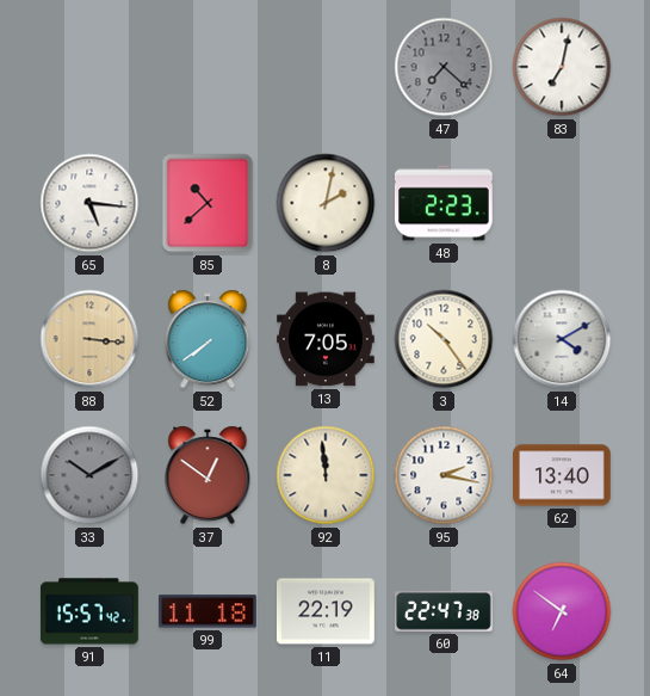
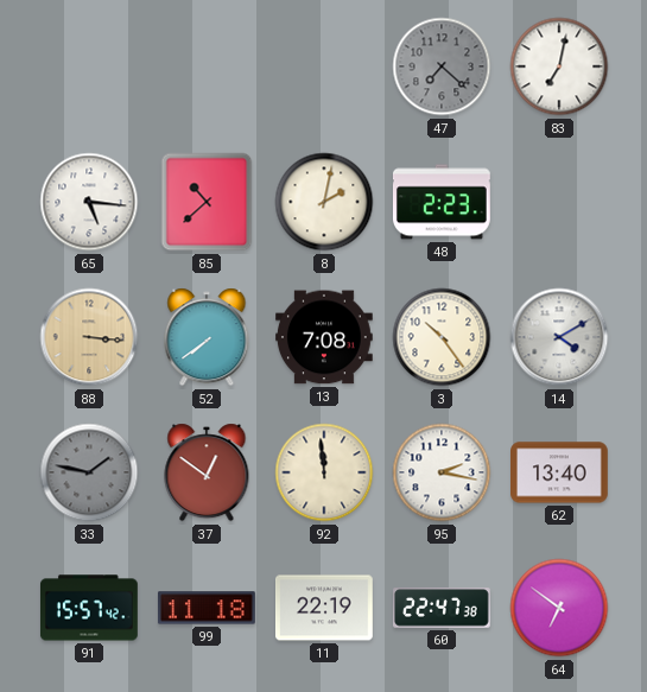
13: 7:05 -> 7:08
33: 10:10 -> 1:47
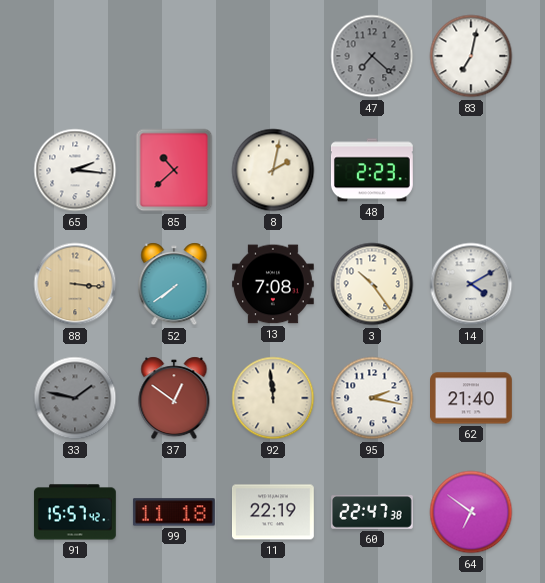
65: 5:16 -> 2:16
62: 13:40 -> 21:40
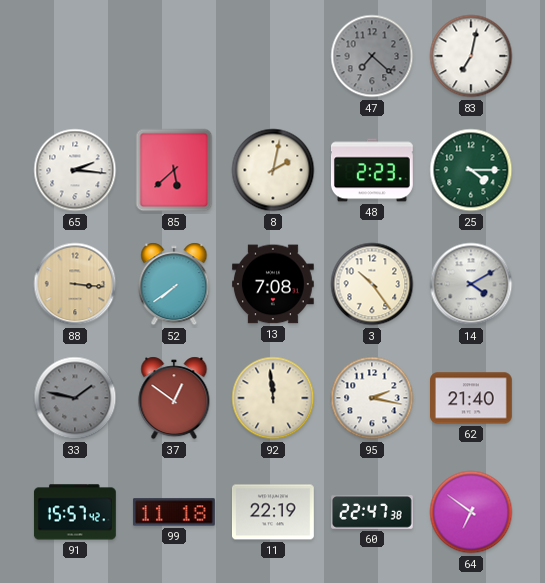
85: 10:38 -> 5:38
25: none -> 4:15
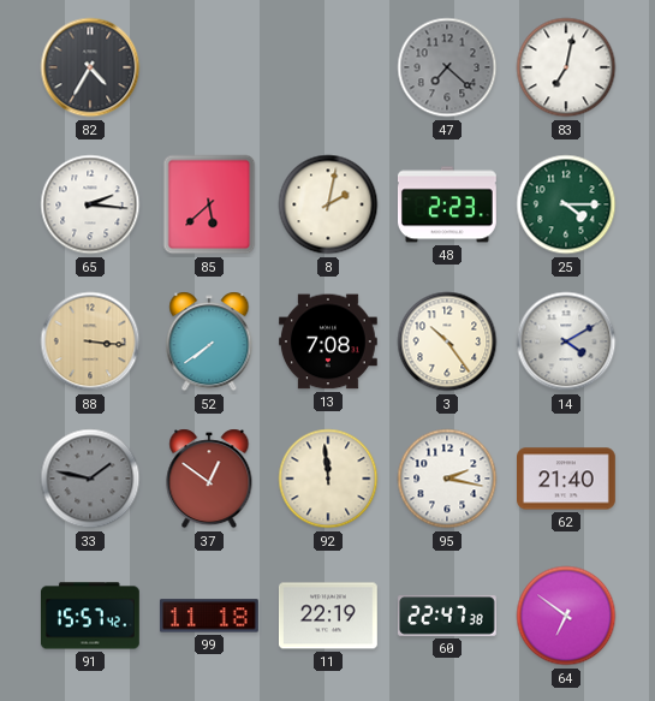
82: none -> 4:35
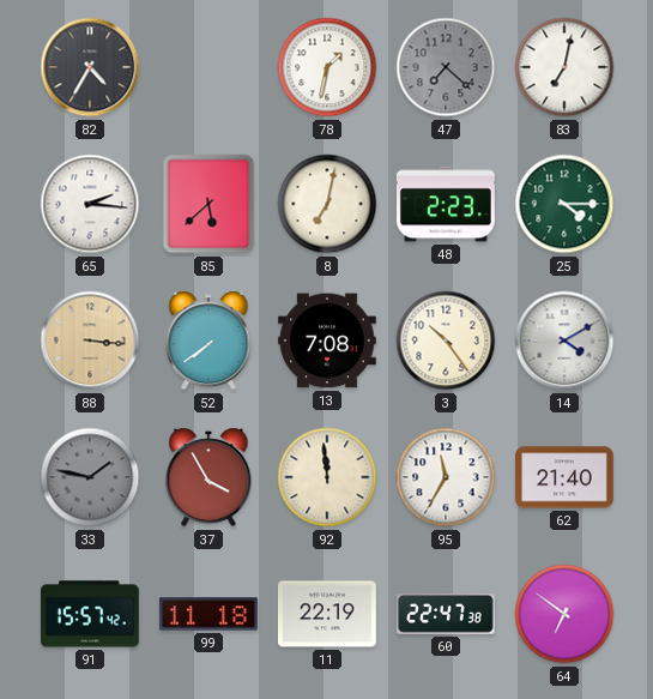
78: none -> 1:32
8: 2:02 -> 7:02
37: 12:51 -> 3:55
95: 2:17 -> 11:35
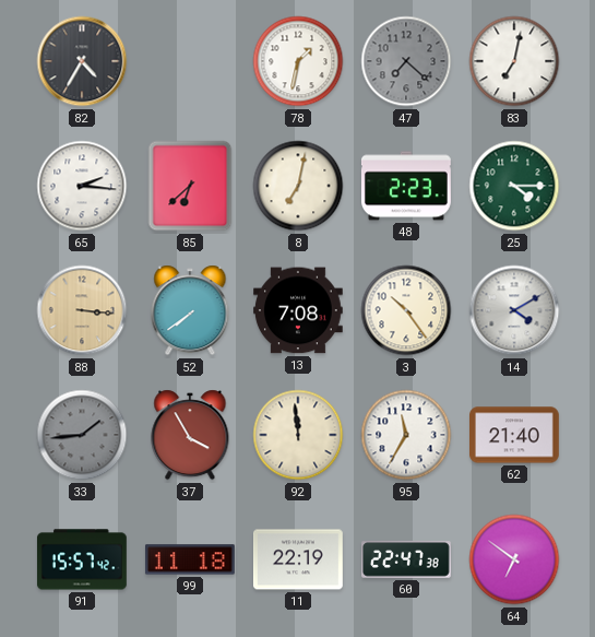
85: 5:38 -> 6:38
33: 1:47 -> 1:44
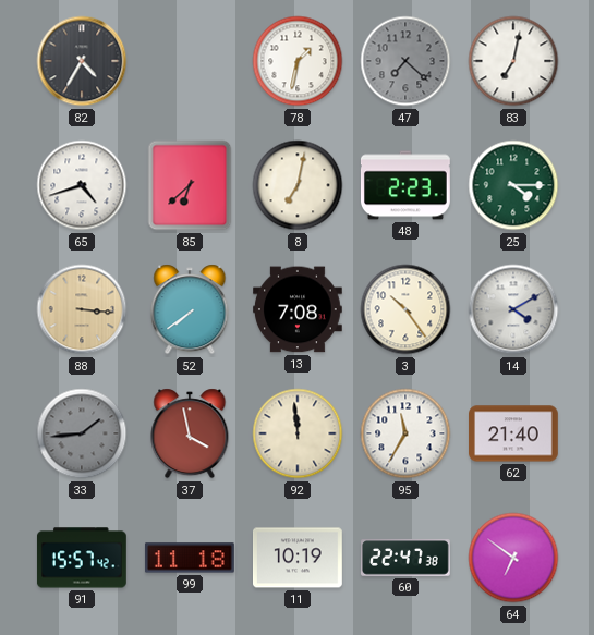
65: 2:16 -> 4:42
37: 3:55 -> 3:58
11: 22:19 -> 10:19
